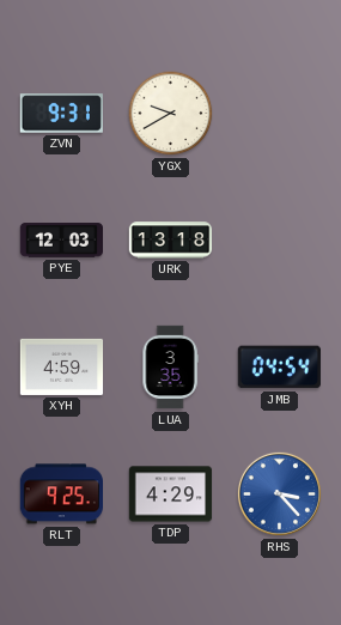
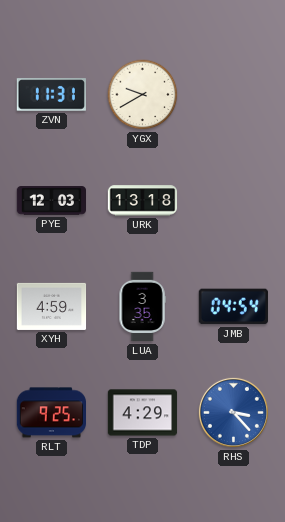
ZVN: 9:31 -> 11:31
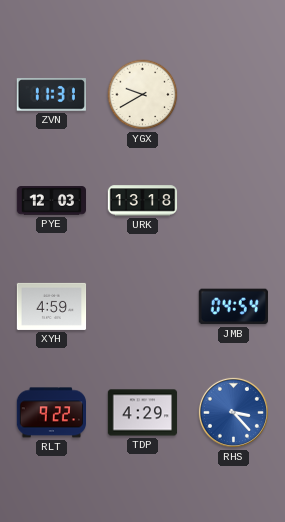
LUA: 3:35 -> none
RLT: 9:25 -> 9:22
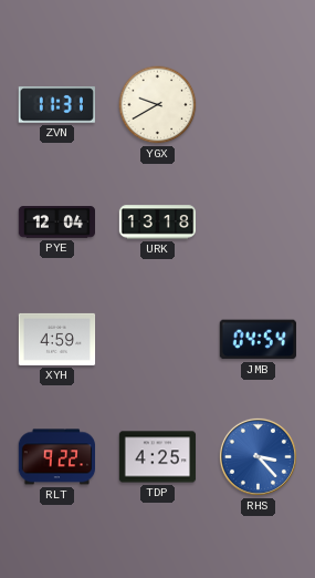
PYE: 12:03 -> 12:04
TDP: 4:29 -> 4:25
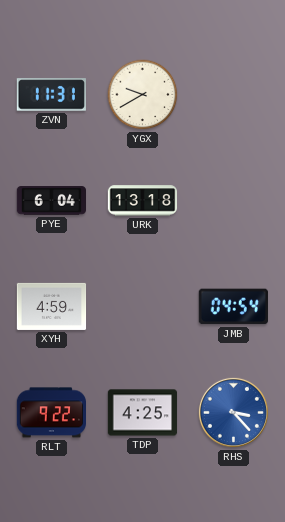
PYE: 12:04 -> 6:04
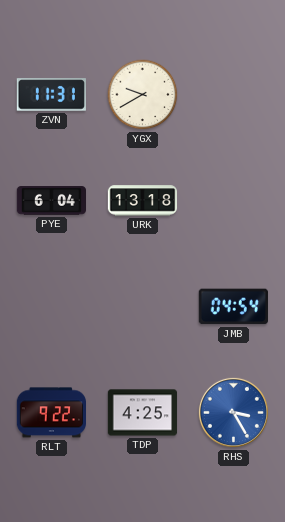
XYH: 4:59 -> none
RHS: 3:23 -> 3:25
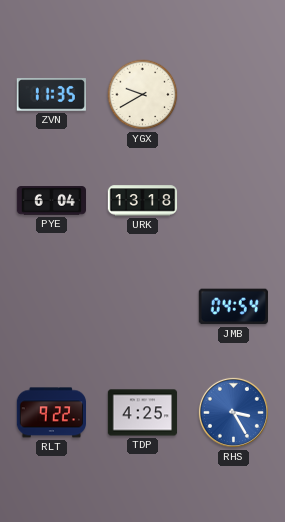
ZVN: 11:31 -> 11:35
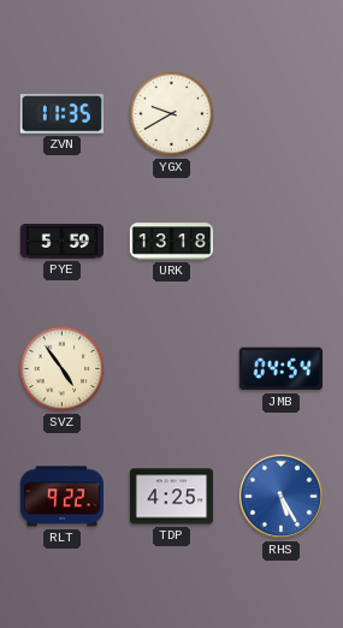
PYE: 6:04 -> 5:59
SVZ: none -> 4:54
RHS: 3:25 -> 5:25
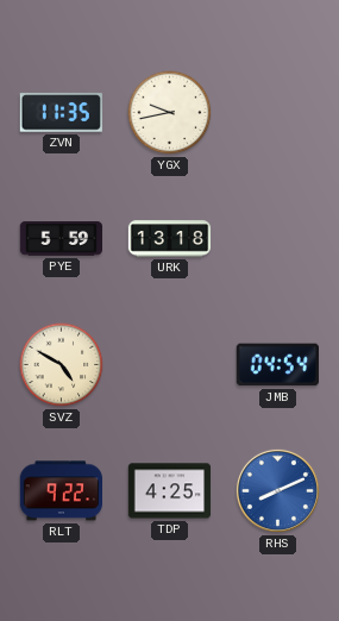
YGX: 9:40 -> 9:43
SVZ: 4:54 -> 4:50
RHS: 5:25 -> 8:11
